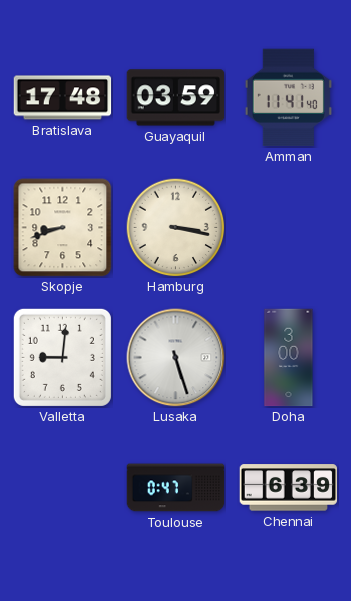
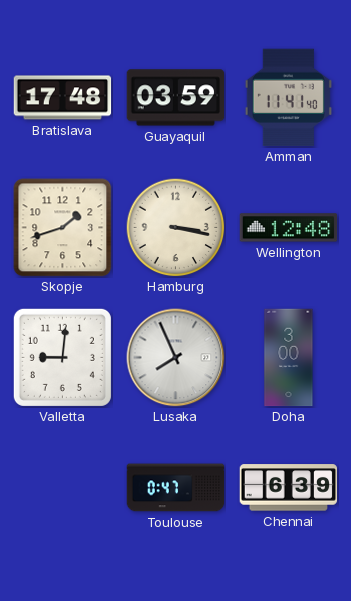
Skopje: 8:42 -> 1:42
Wellington: none -> 12:48
Lusaka: 5:27 -> 7:56
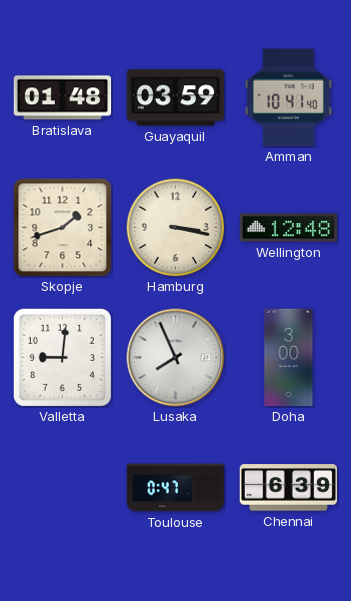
Bratislava: 17:48 -> 01:48
Amman: 11:41 -> 10:41
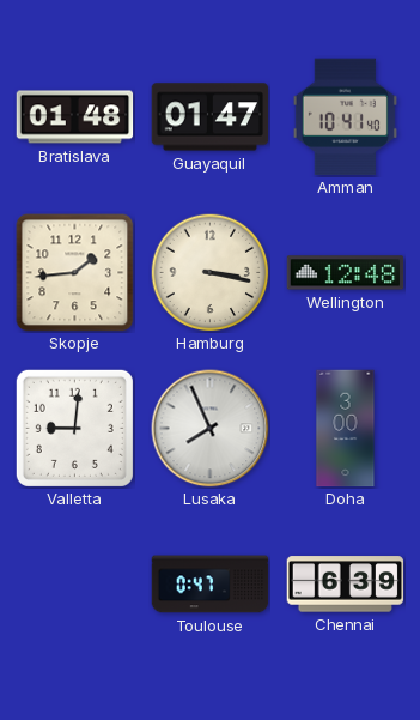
Guayaquil: 03:59 -> 01:47
Skopje: 1:42 -> 1:44
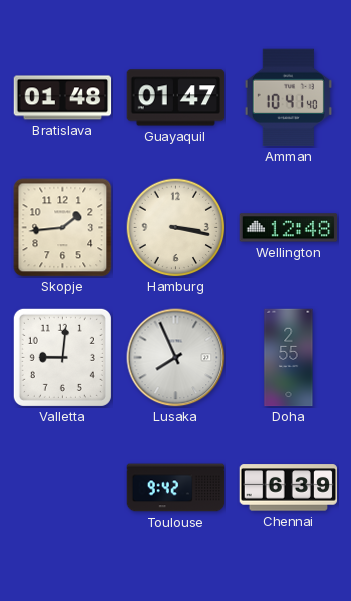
Doha: 3:00 -> 2:55
Toulouse: 0:47 -> 9:42
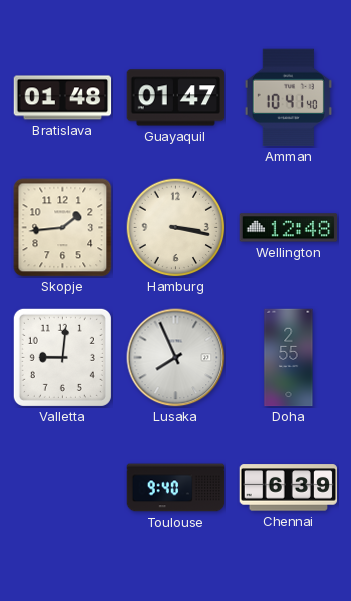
Toulouse: 9:42 -> 9:40
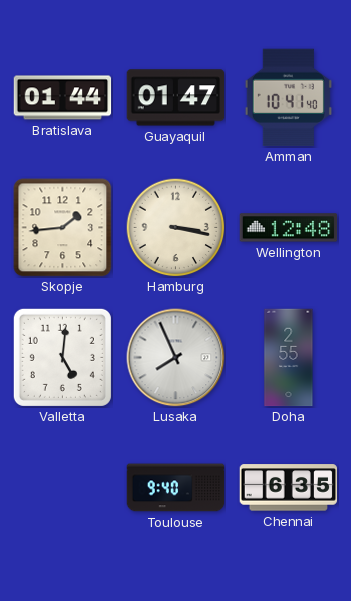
Bratislava: 01:48 -> 01:44
Valletta: 9:01 -> 5:01
Chennai: 6:39 -> 6:35
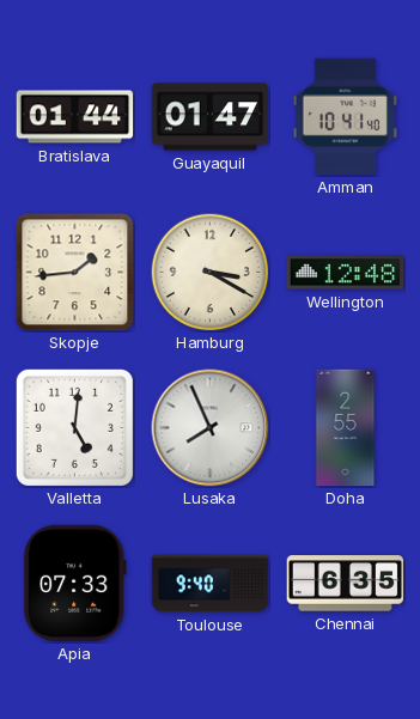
Hamburg: 3:17 -> 3:20
Apia: none -> 07:33
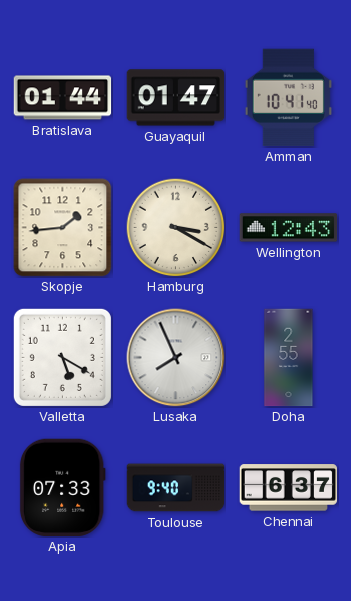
Wellington: 12:48 -> 12:43
Valletta: 5:01 -> 5:20
Chennai: 6:35 -> 6:37
